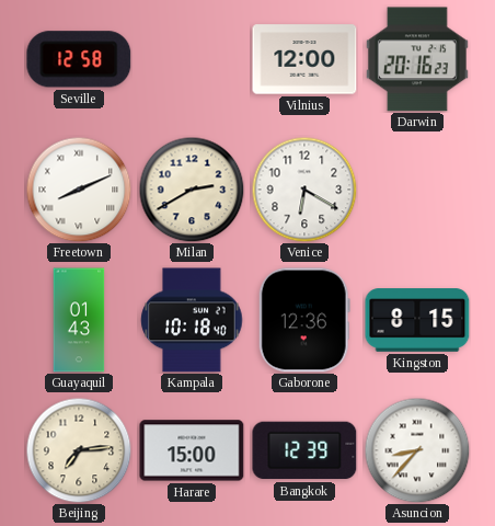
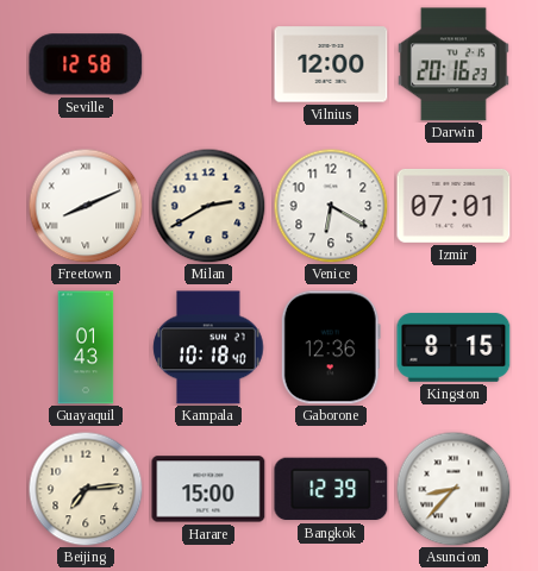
Izmir: none -> 07:01
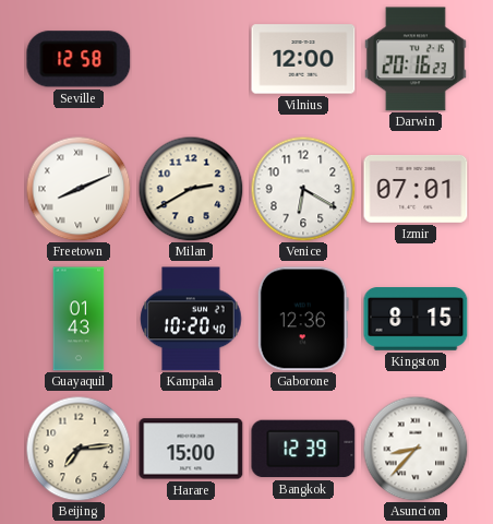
Kampala: 10:18 -> 10:20
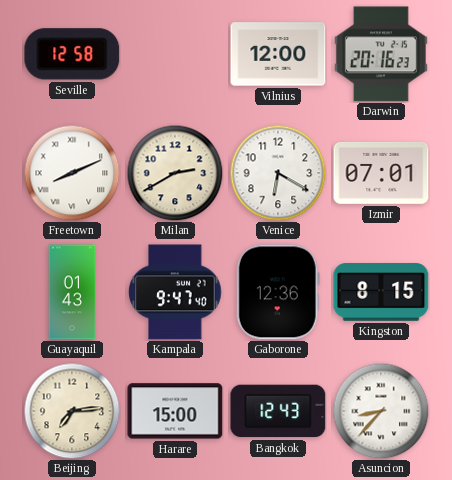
Kampala: 10:20 -> 9:47
Bangkok: 12:39 -> 12:43
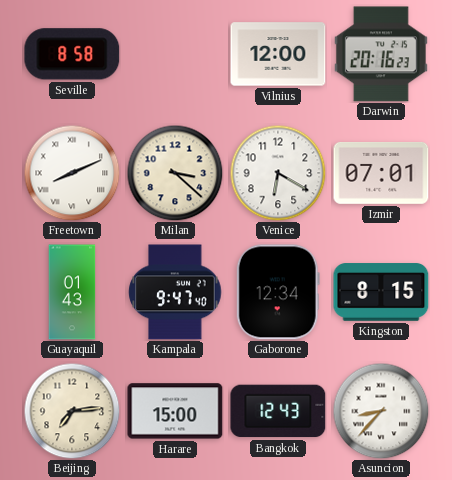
Seville: 12:58 -> 8:58
Milan: 2:40 -> 3:22
Gaborone: 12:36 -> 12:34
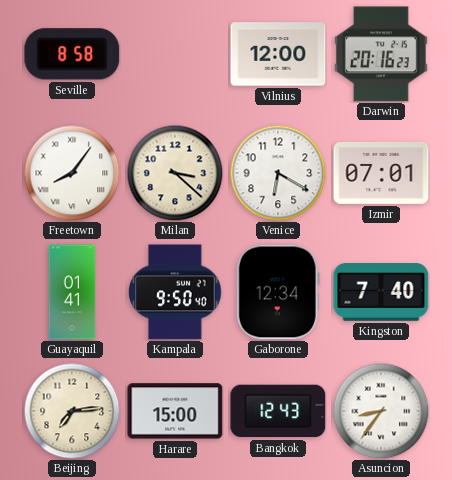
Freetown: 8:11 -> 8:06
Guayaquil: 01:43 -> 01:41
Kampala: 9:47 -> 9:50
Kingston: 8:15 -> 7:40
Asuncion: 8:37 -> 8:36
